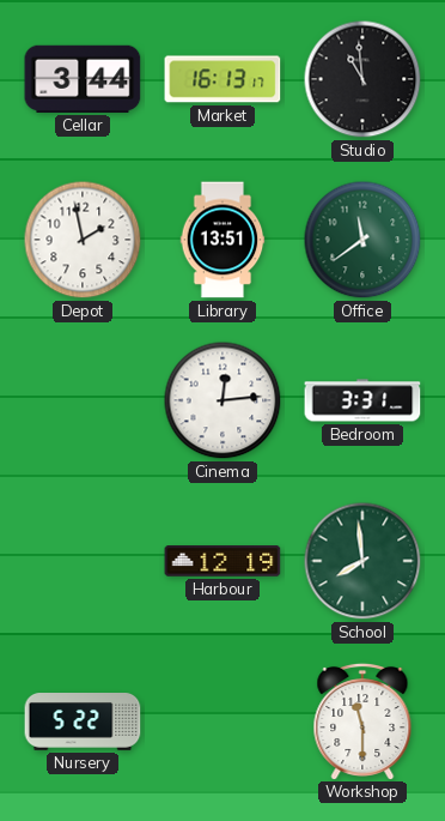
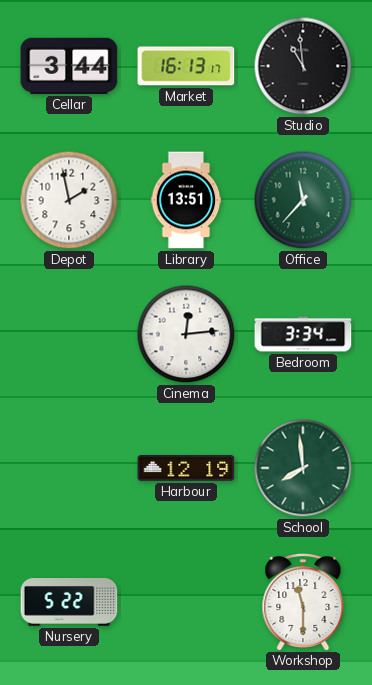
Office: 11:39 -> 11:37
Bedroom: 3:31 -> 3:34
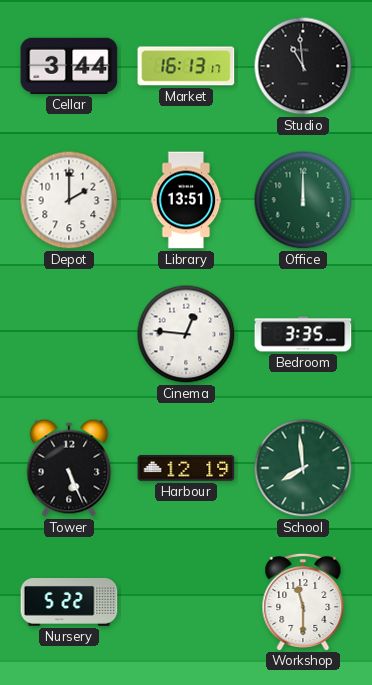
Depot: 1:58 -> 2:00
Office: 11:37 -> 12:00
Cinema: 12:14 -> 12:46
Bedroom: 3:34 -> 3:35
Tower: none -> 5:26
